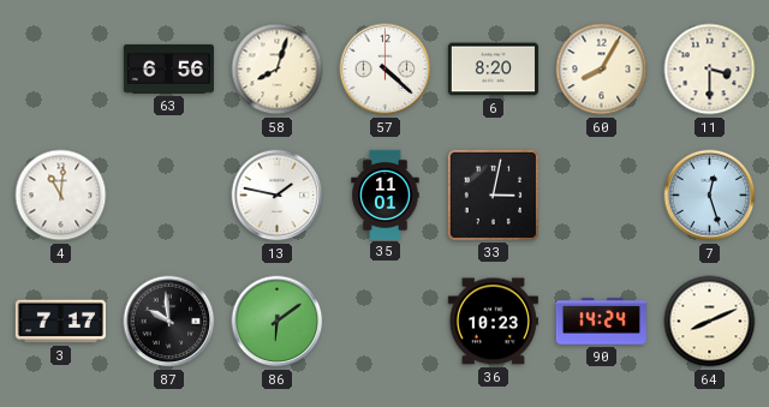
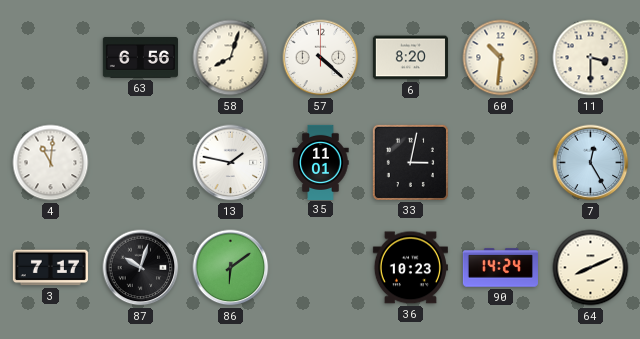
60: 8:05 -> 10:31
7: 12:27 -> 12:25
87: 9:59 -> 10:03
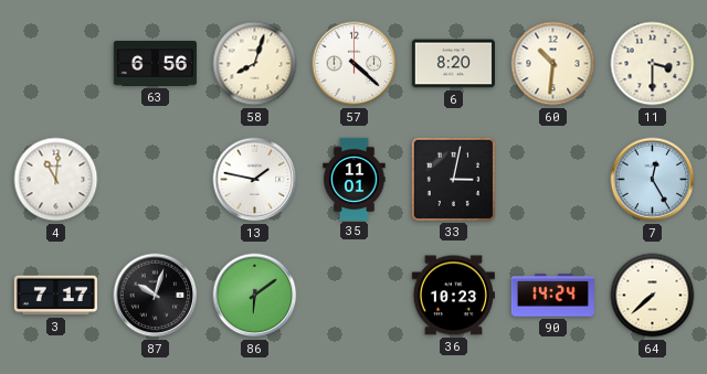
64: 8:11 -> 7:38
